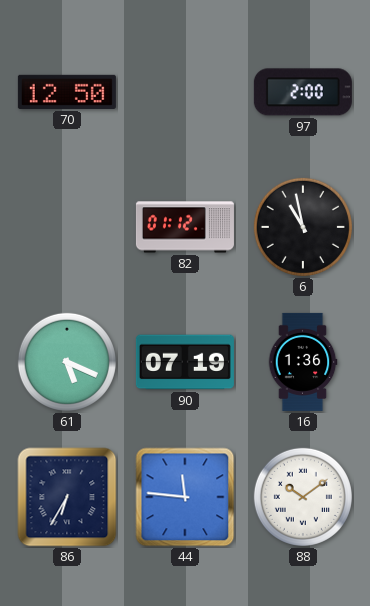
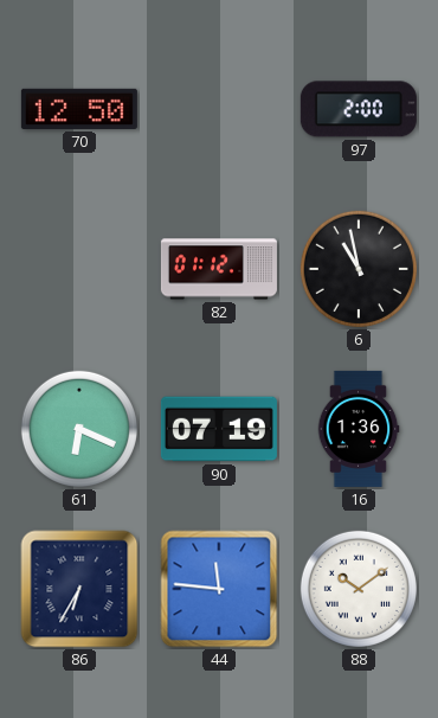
61: 5:19 -> 6:19
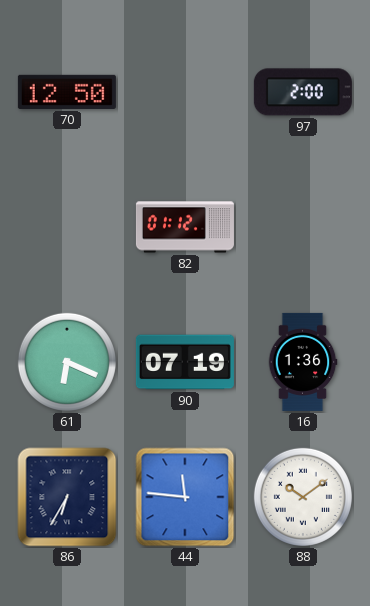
6: 10:58 -> none
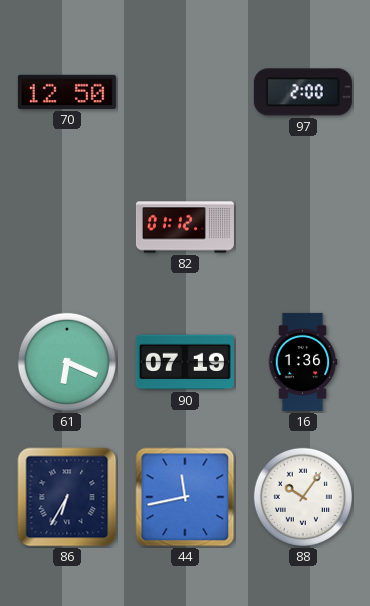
44: 11:46 -> 11:43
88: 10:09 -> 10:06
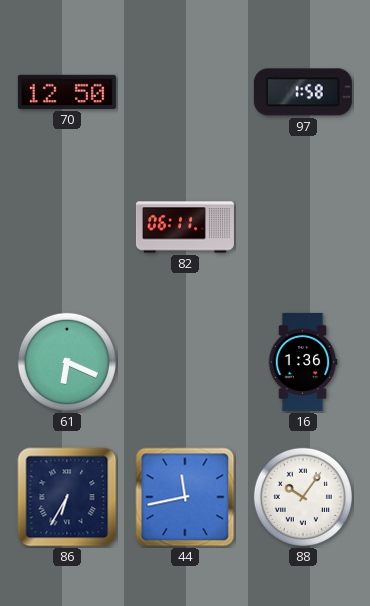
97: 2:00 -> 1:58
82: 01:12 -> 06:11
90: 07:19 -> none
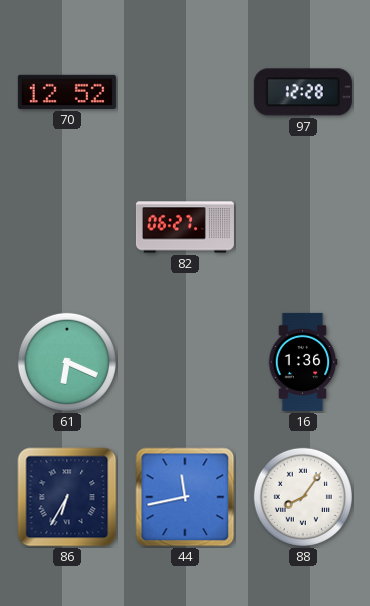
70: 12:50 -> 12:52
97: 1:58 -> 12:28
82: 06:11 -> 06:27
88: 10:06 -> 8:06
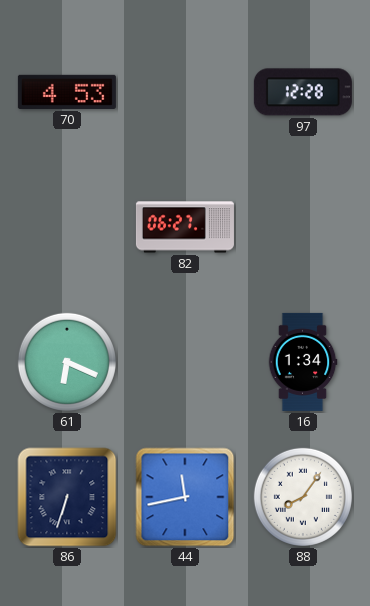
70: 12:52 -> 4:53
16: 1:36 -> 1:34
86: 6:35 -> 6:33
